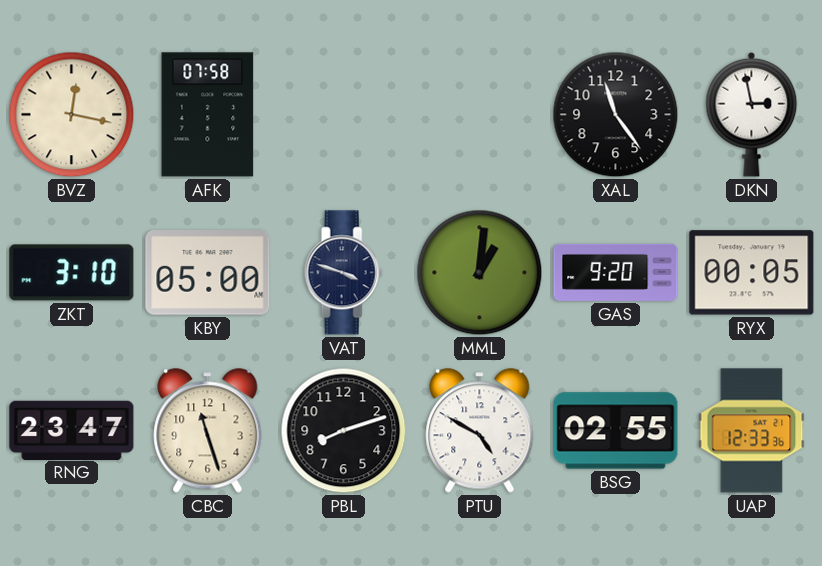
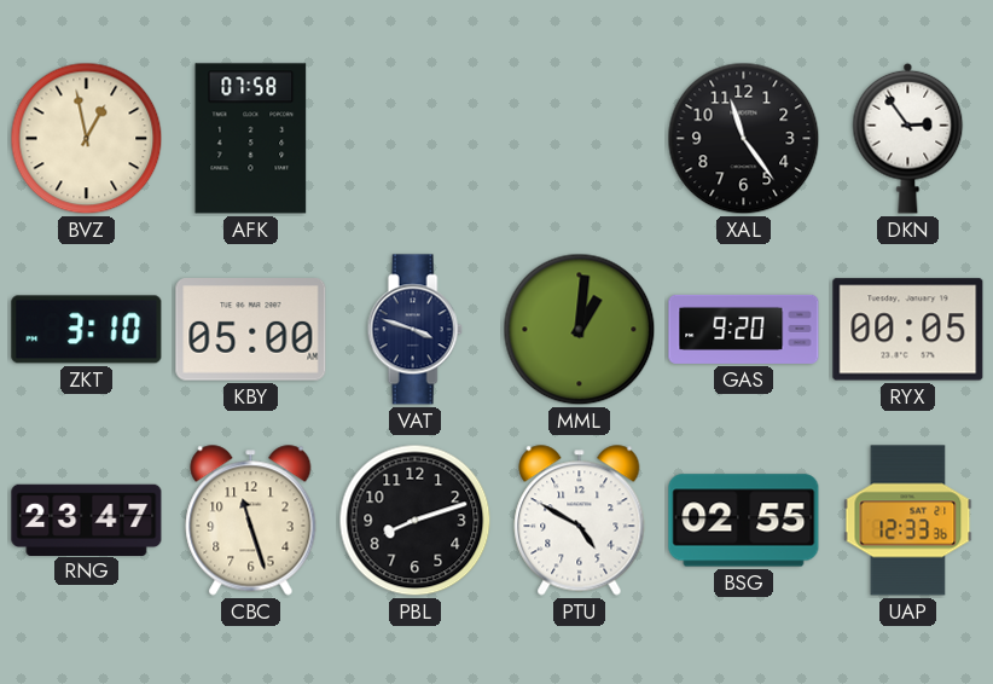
BVZ: 12:17 -> 12:58
DKN: 2:58 -> 2:54
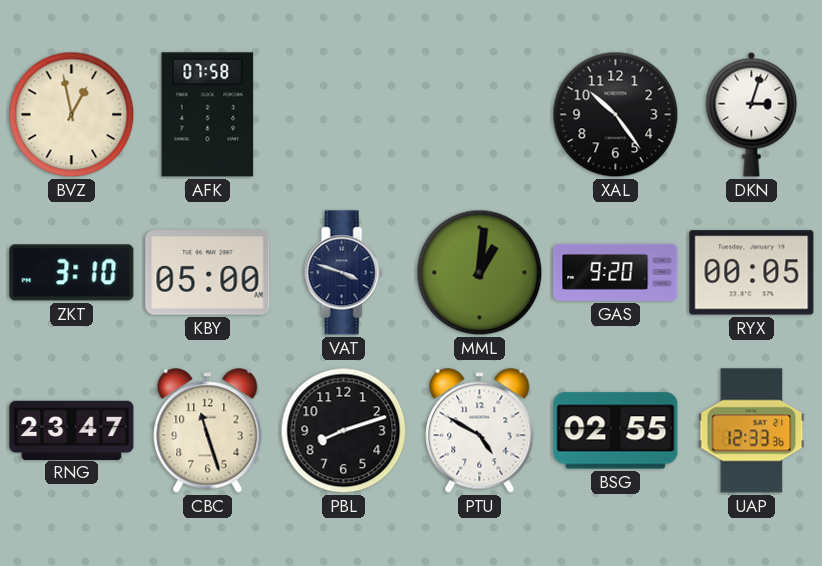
XAL: 11:24 -> 10:24
DKN: 2:54 -> 3:03
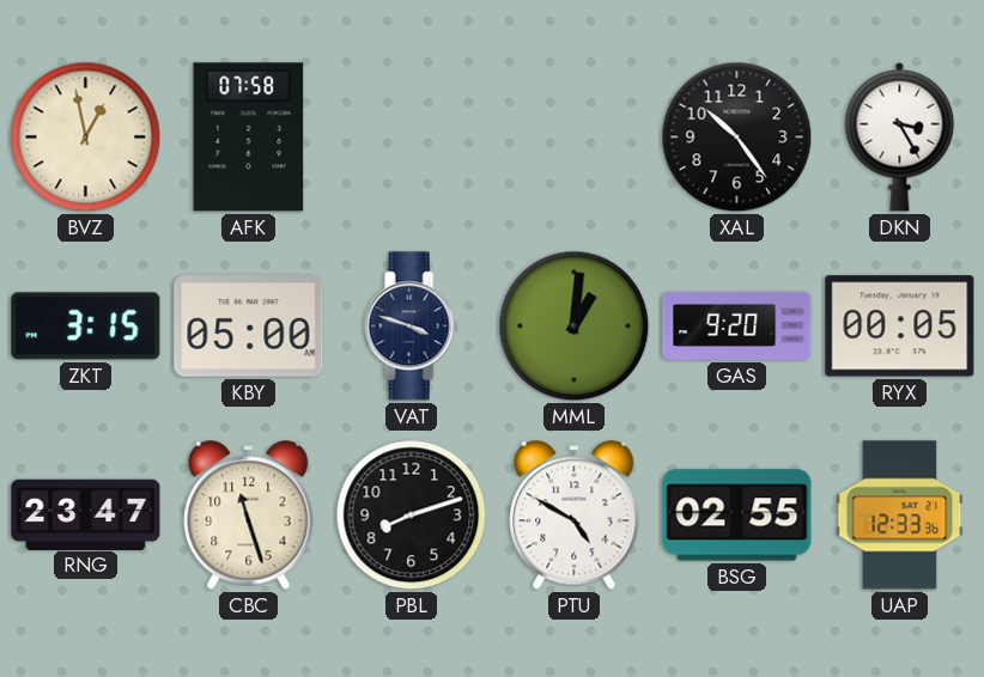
DKN: 3:03 -> 3:25
ZKT: 3:10 -> 3:15
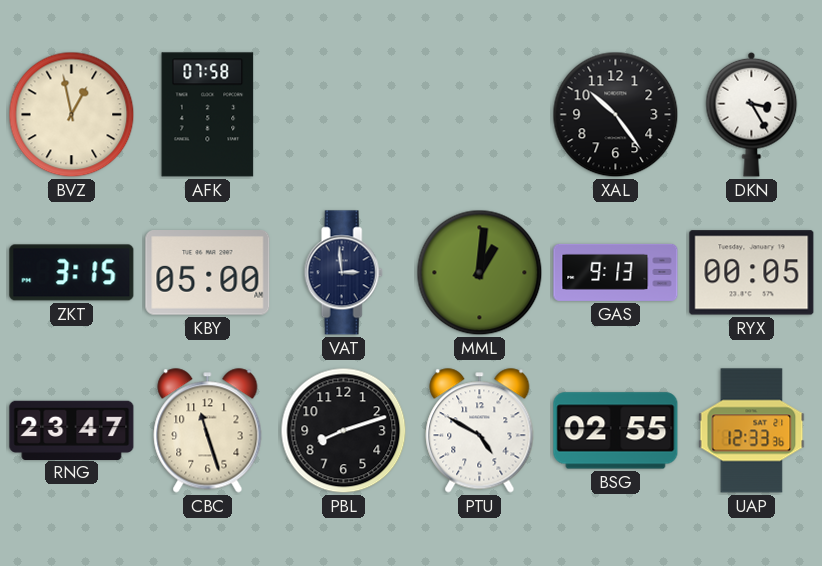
VAT: 3:48 -> 2:59
GAS: 9:20 -> 9:13
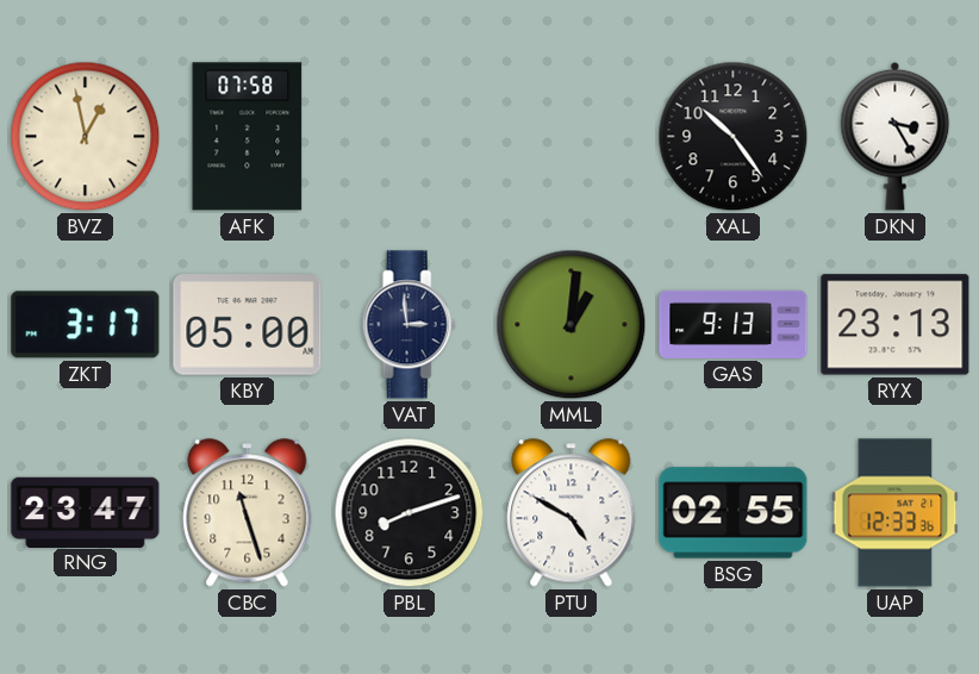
ZKT: 3:15 -> 3:17
RYX: 00:05 -> 23:13
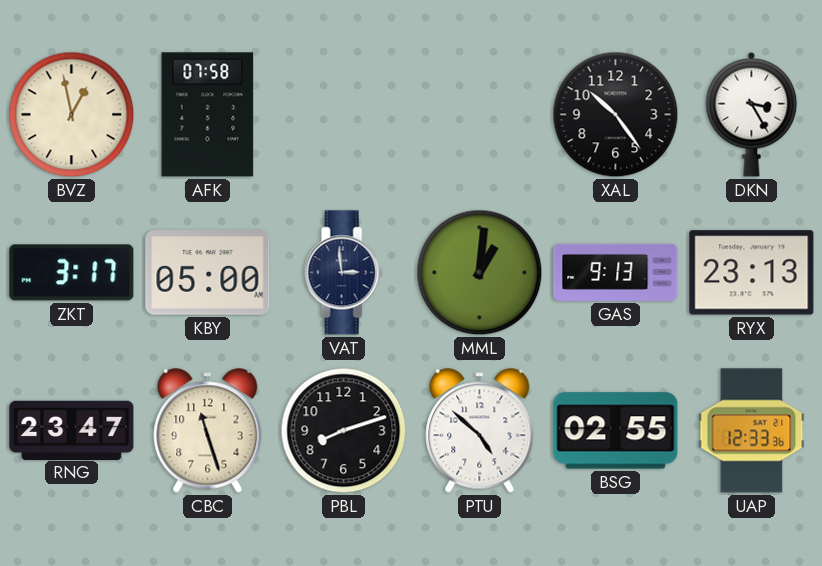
PTU: 4:50 -> 4:52
